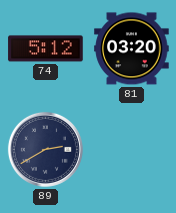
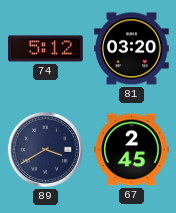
89: 2:40 -> 3:40
67: none -> 2:45
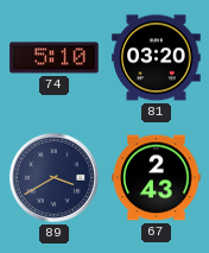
74: 5:12 -> 5:10
67: 2:45 -> 2:43
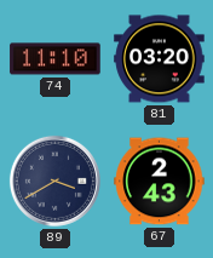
74: 5:10 -> 11:10
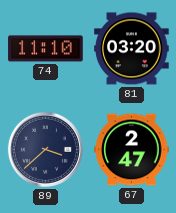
89: 3:40 -> 3:38
67: 2:43 -> 2:47
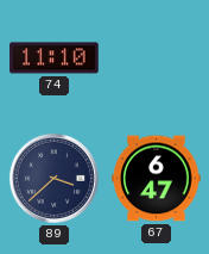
81: 03:20 -> none
67: 2:47 -> 6:47
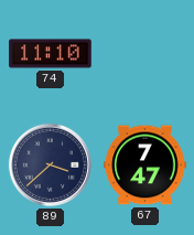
67: 6:47 -> 7:47
